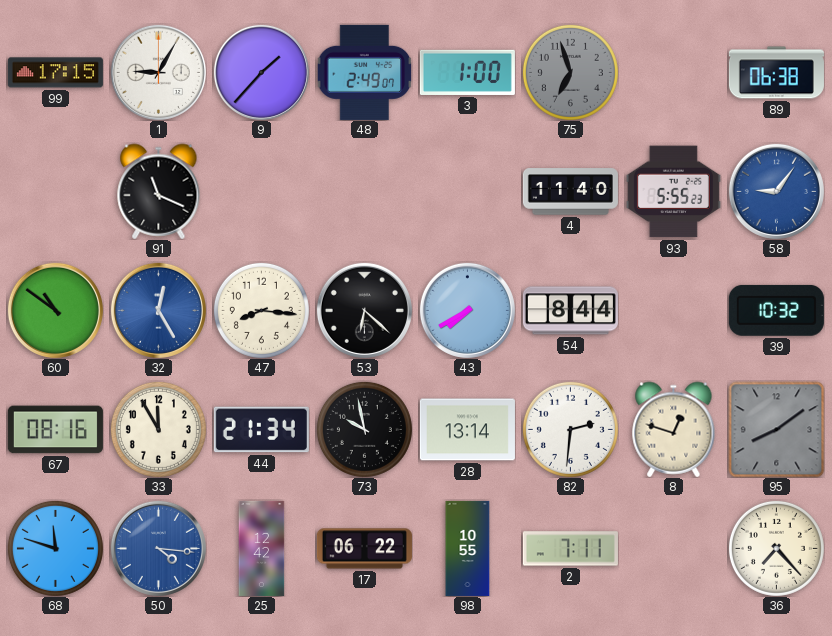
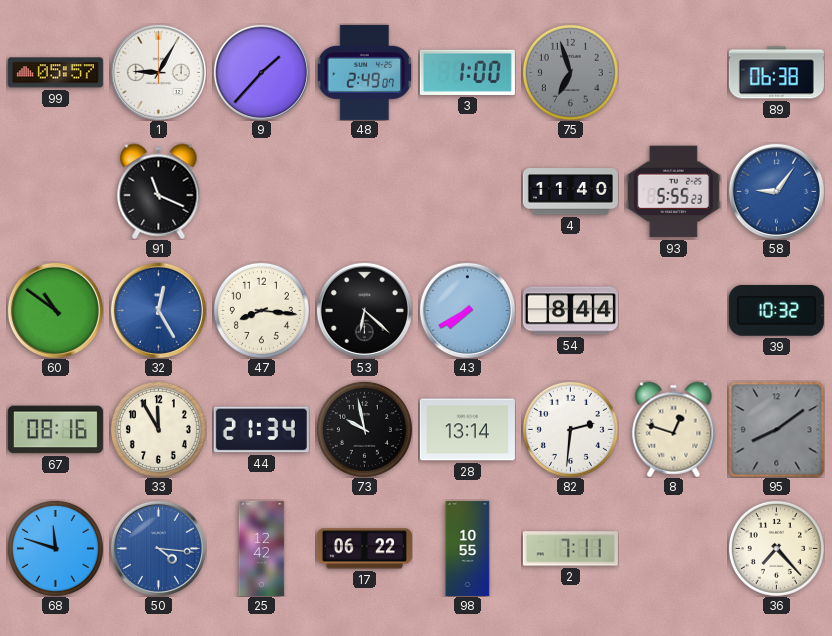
99: 17:15 -> 05:57
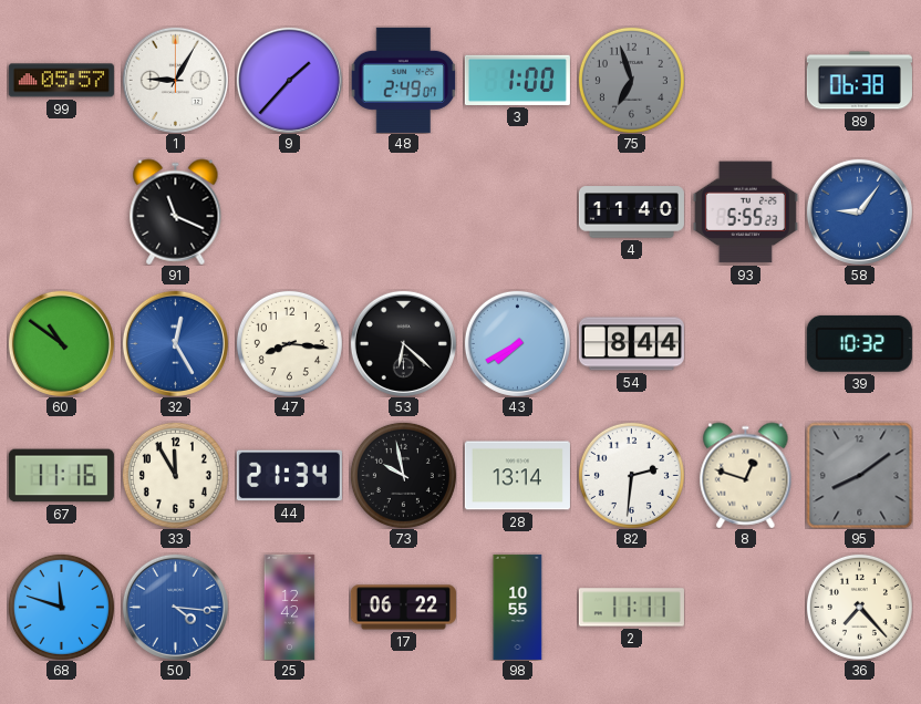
67: 08:16 -> 11:16
2: 7:11 -> 11:11
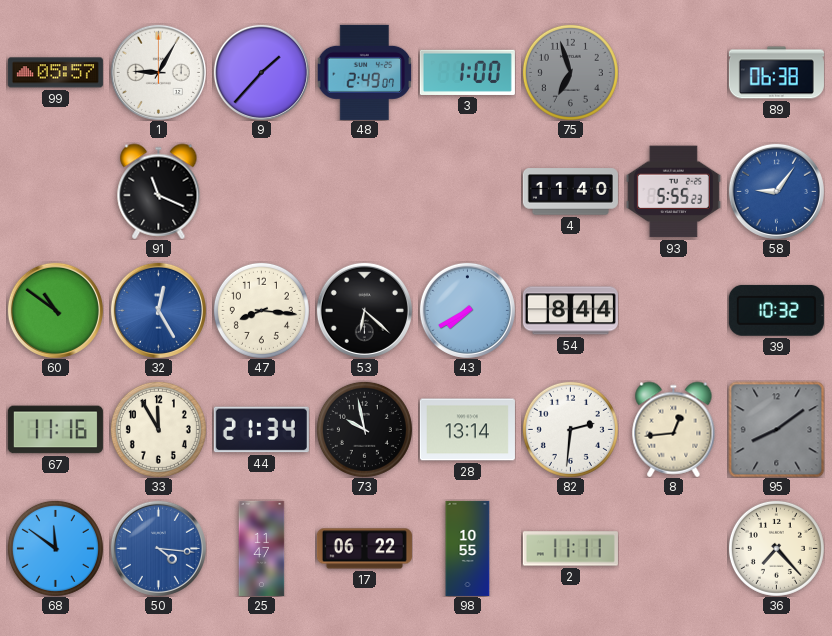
8: 12:48 -> 12:44
68: 11:48 -> 11:51
25: 12:42 -> 11:47
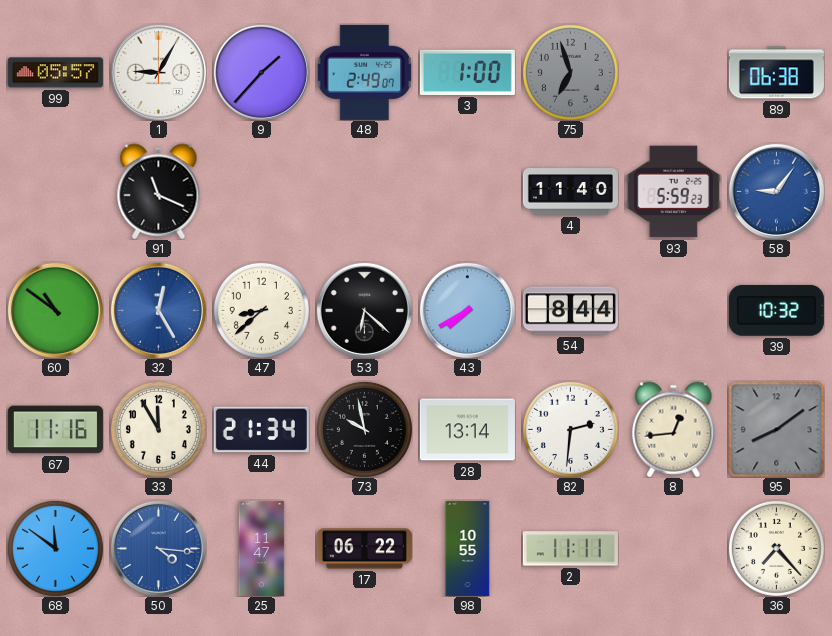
93: 5:55 -> 5:59
47: 8:16 -> 8:38
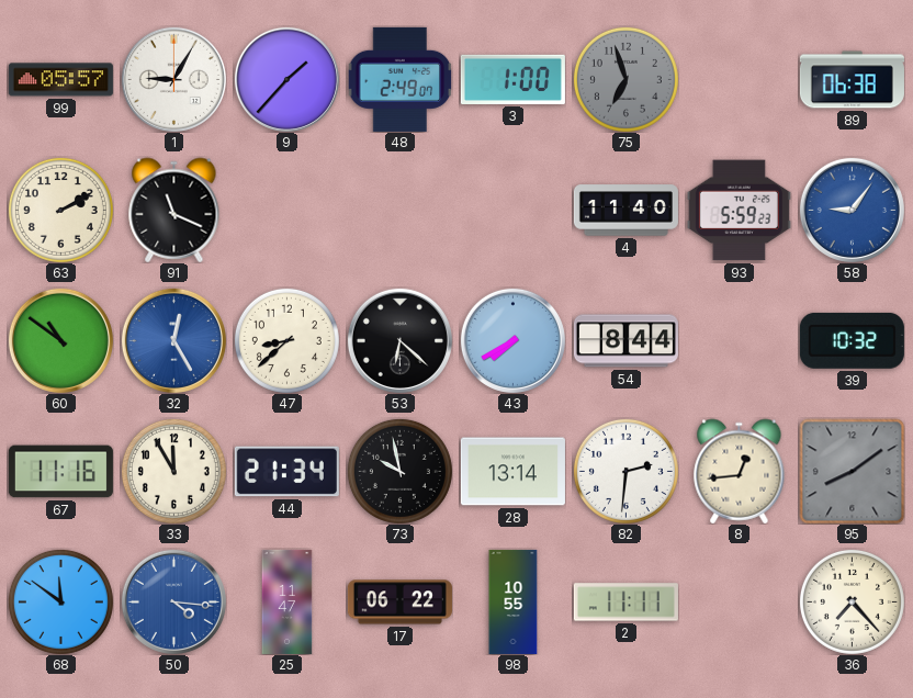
63: none -> 2:10
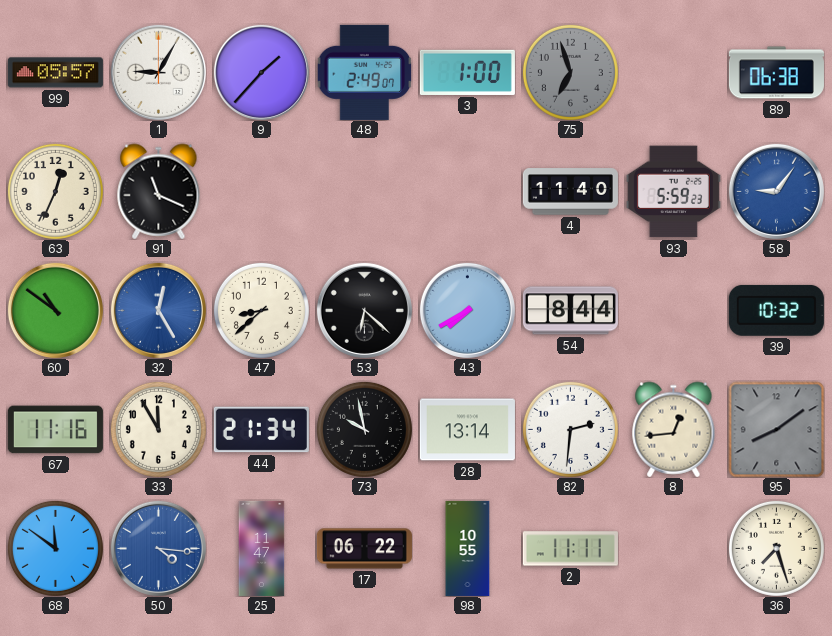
63: 2:10 -> 12:34
36: 7:23 -> 7:27
